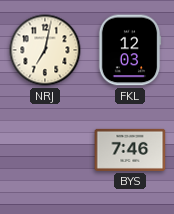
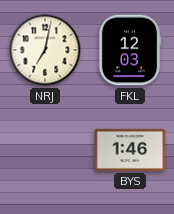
BYS: 7:46 -> 1:46
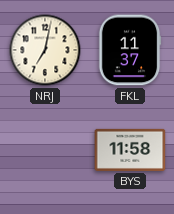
FKL: 12:03 -> 11:37
BYS: 1:46 -> 11:58
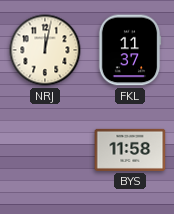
NRJ: 7:02 -> 12:02
